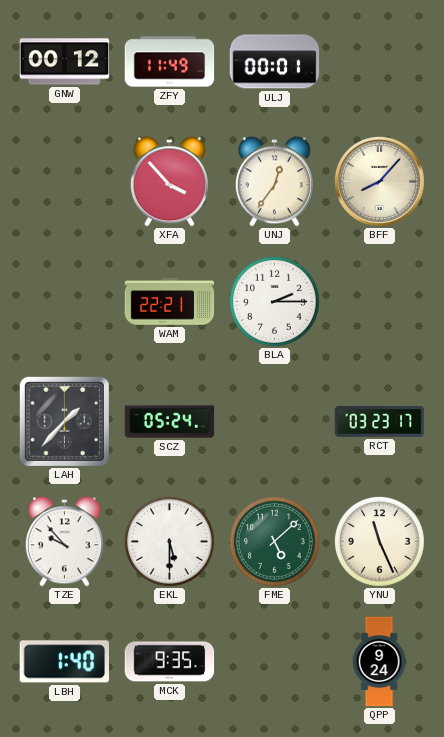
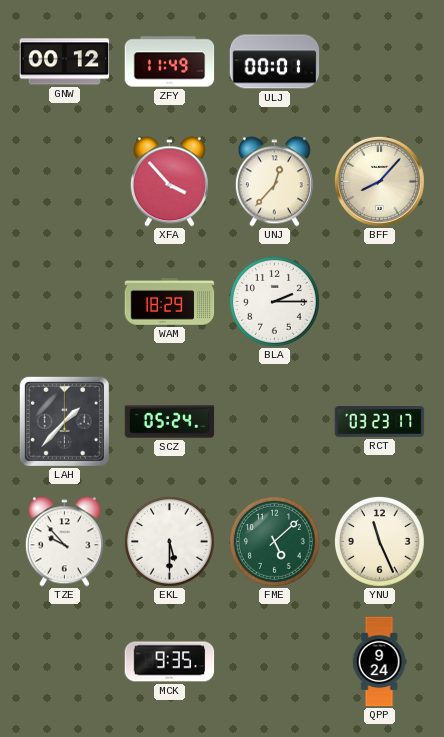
UNJ: 12:36 -> 12:37
WAM: 22:21 -> 18:29
LBH: 1:40 -> none
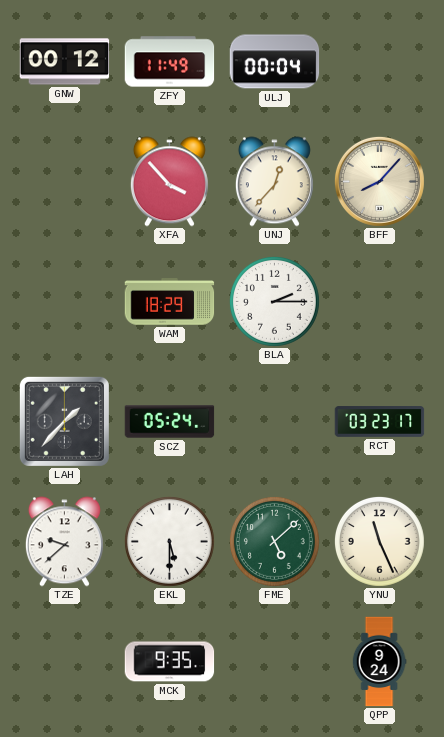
ULJ: 00:01 -> 00:04
TZE: 9:53 -> 9:38
